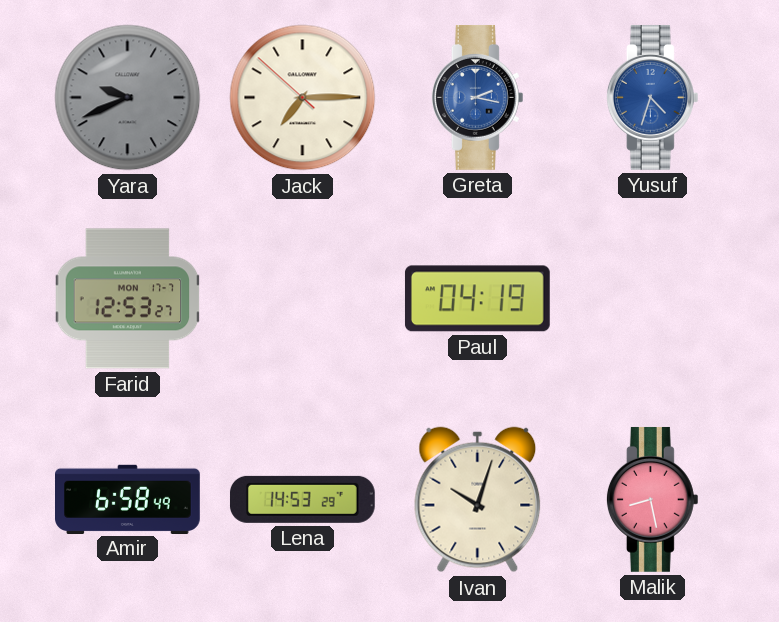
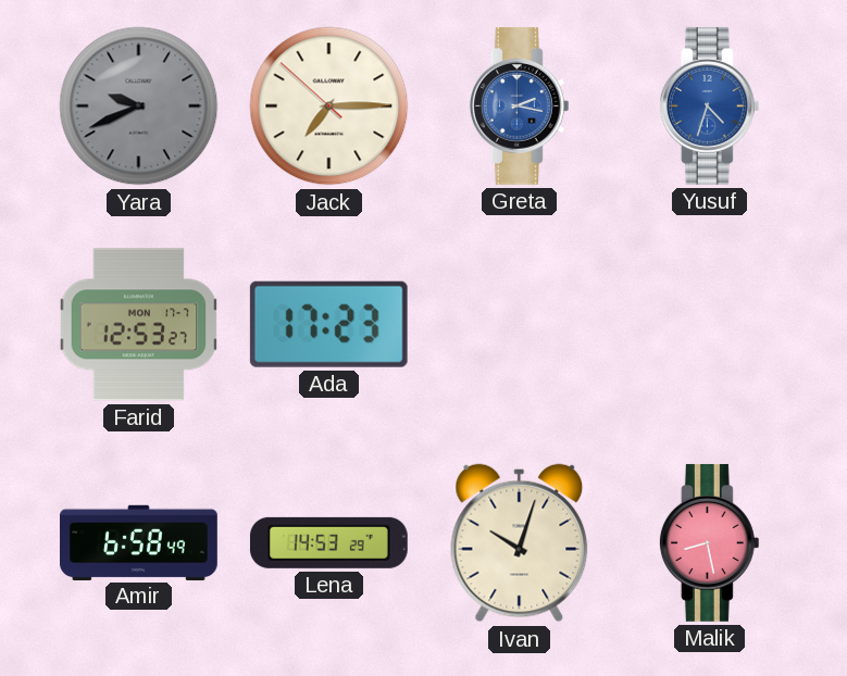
Ada: none -> 17:23
Paul: 04:19 -> none
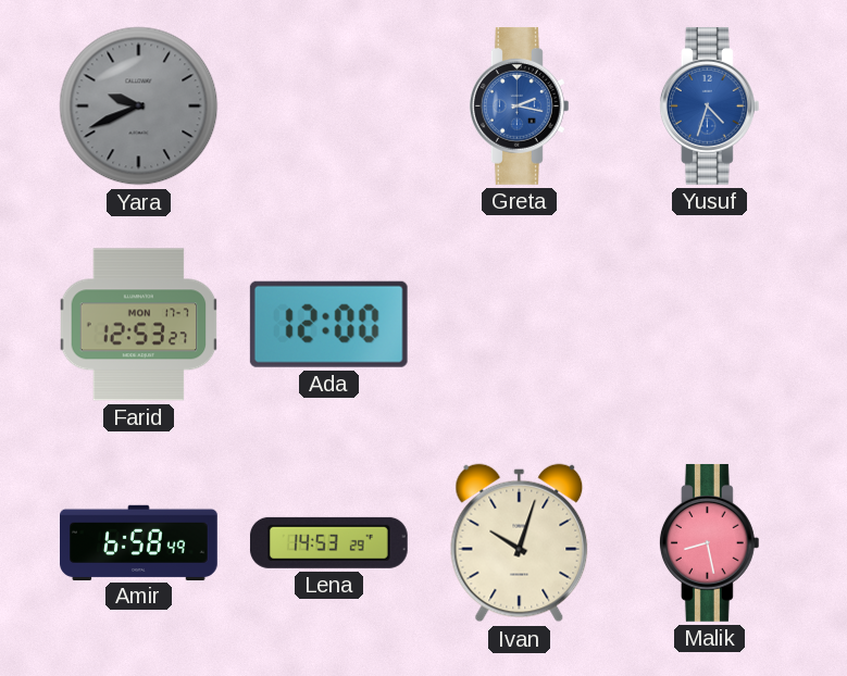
Jack: 7:14 -> none
Ada: 17:23 -> 12:00
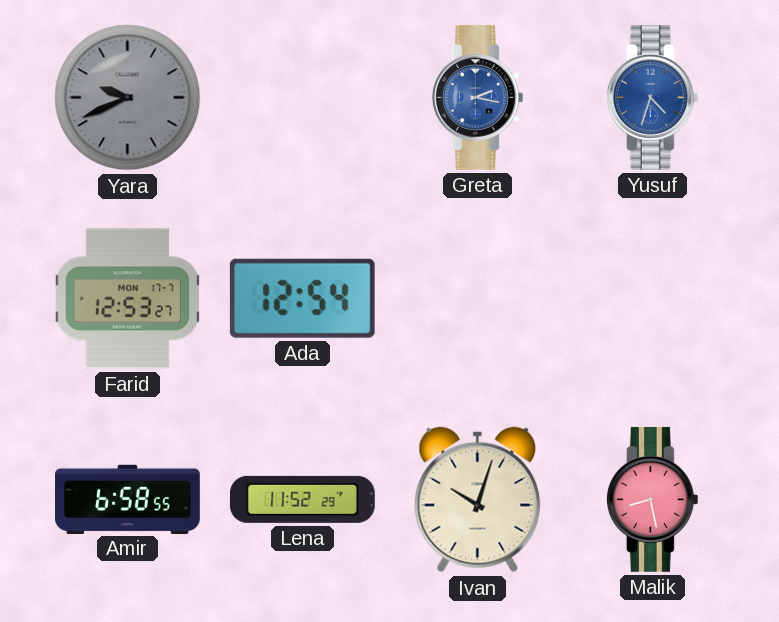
Ada: 12:00 -> 12:54
Amir: 6:58:49 -> 6:58:55
Lena: 14:53 -> 11:52
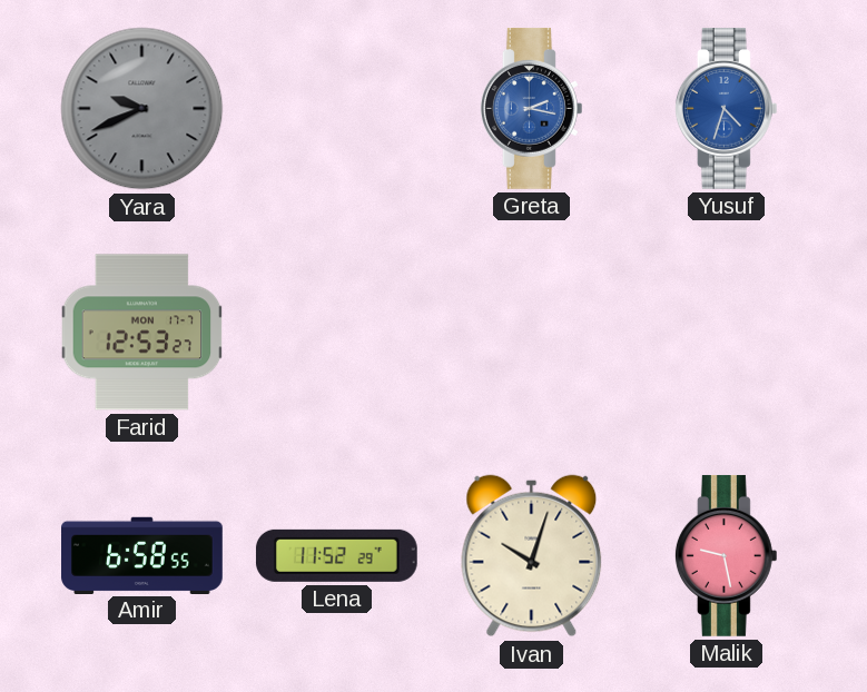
Ada: 12:54 -> none
Malik: 8:28 -> 9:28
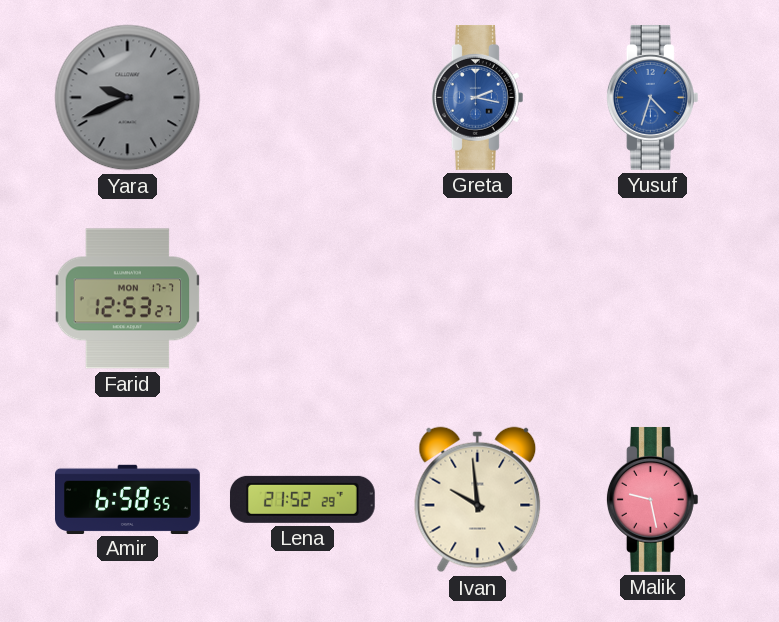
Lena: 11:52 -> 21:52
Ivan: 10:03 -> 9:59
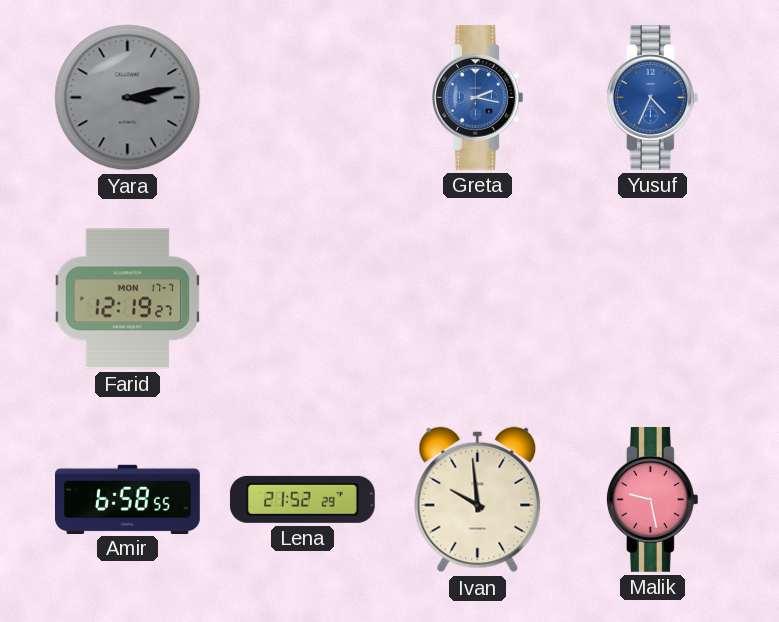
Yara: 9:41 -> 3:13
Yusuf: 4:33 -> 4:34
Farid: 12:53 -> 12:19
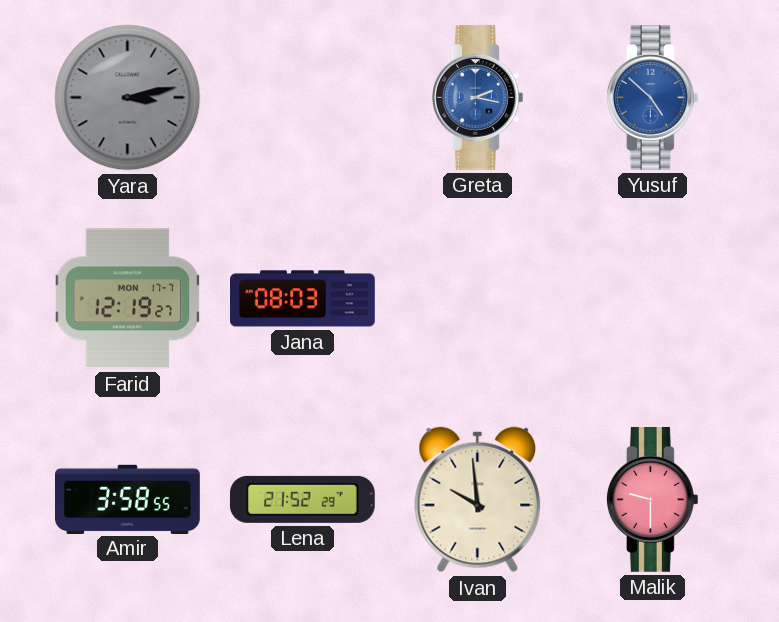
Yusuf: 4:34 -> 4:52
Jana: none -> 08:03
Amir: 6:58 -> 3:58
Malik: 9:28 -> 9:30
